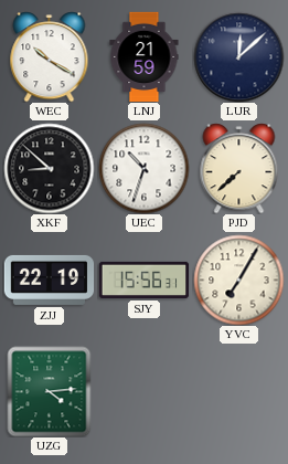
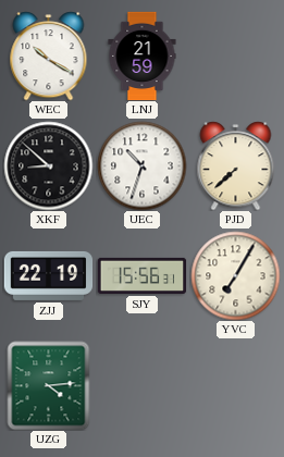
LUR: 12:08 -> none
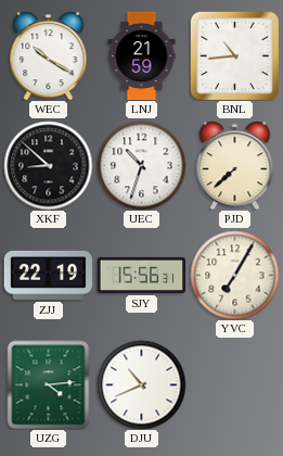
BNL: none -> 10:44
DJU: none -> 10:41
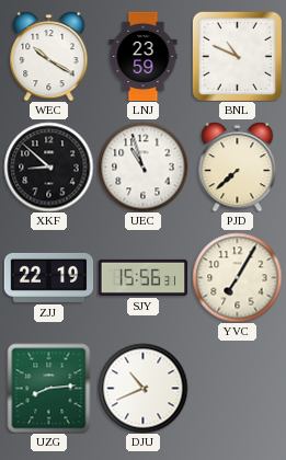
LNJ: 21:59 -> 23:59
BNL: 10:44 -> 10:49
UEC: 10:33 -> 10:57
UZG: 4:14 -> 8:14
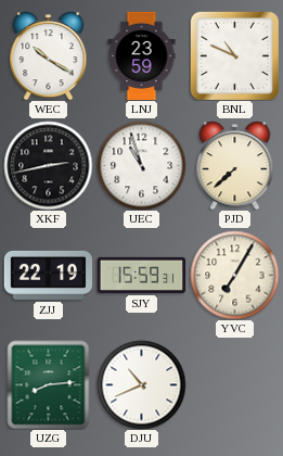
XKF: 8:52 -> 2:43
SJY: 15:56 -> 15:59
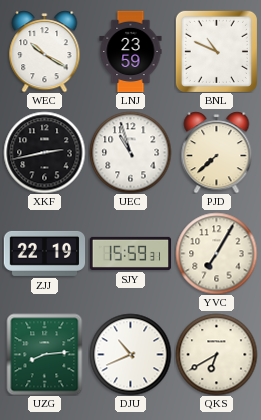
QKS: none -> 6:40
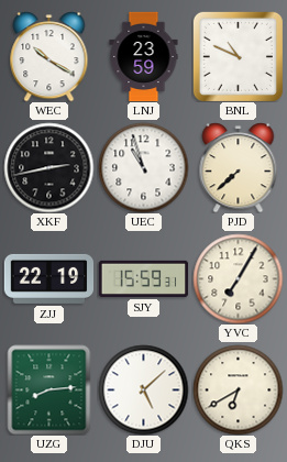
DJU: 10:41 -> 5:08
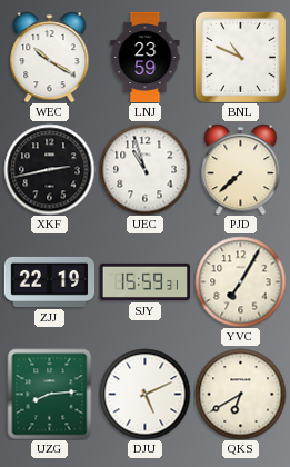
DJU: 5:08 -> 5:11
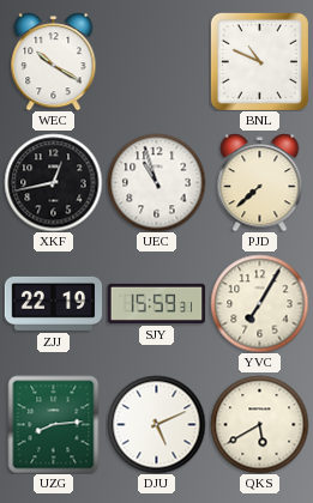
LNJ: 23:59 -> none
XKF: 2:43 -> 12:43
QKS: 6:40 -> 5:40
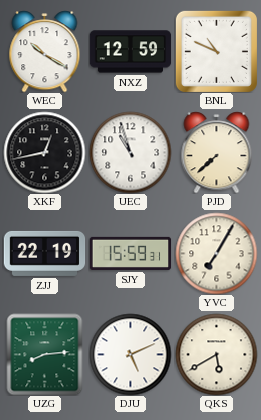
NXZ: none -> 12:59
